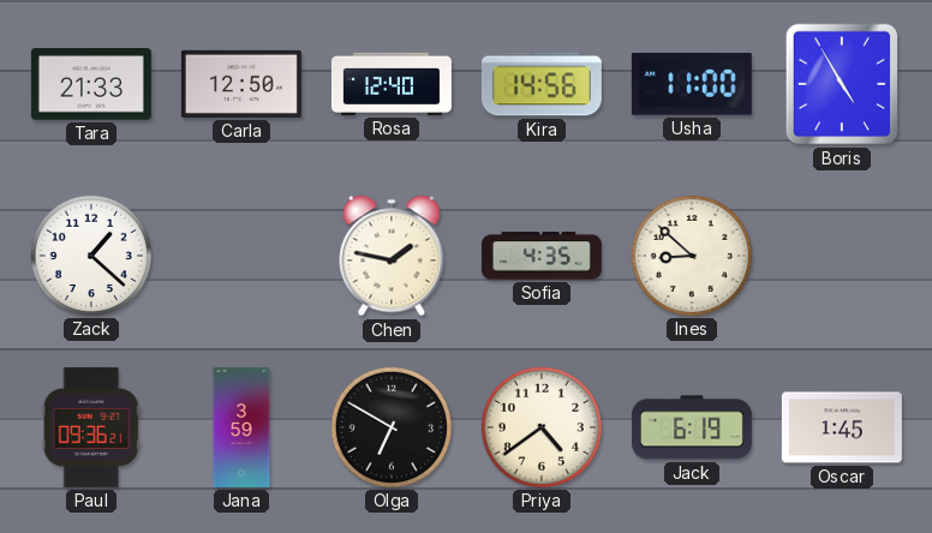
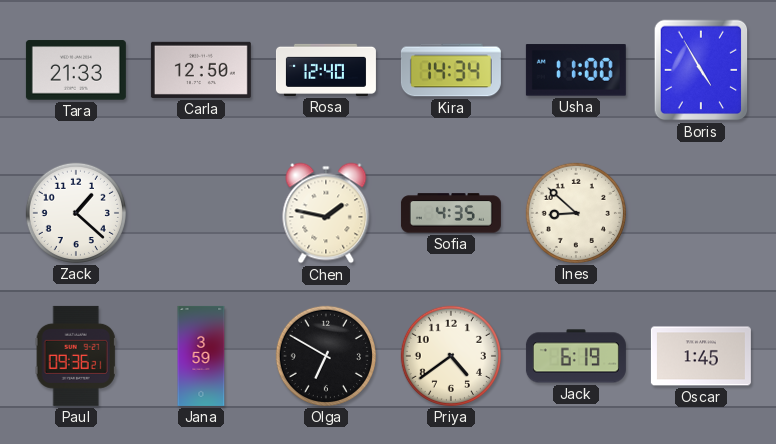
Kira: 14:56 -> 14:34
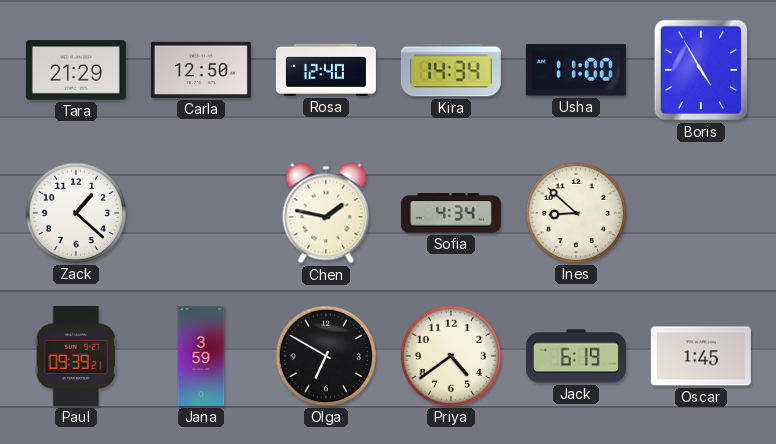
Tara: 21:33 -> 21:29
Sofia: 4:35 -> 4:34
Paul: 09:36 -> 09:39
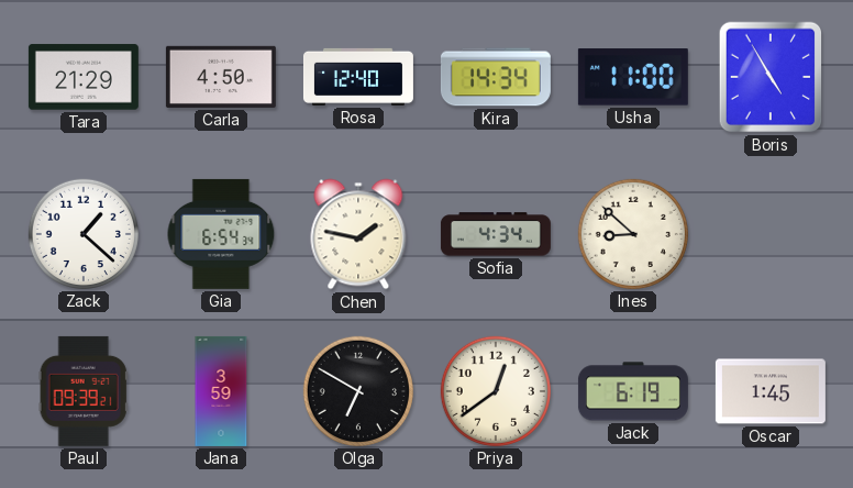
Carla: 12:50 -> 4:50
Gia: none -> 6:54
Priya: 4:39 -> 12:39
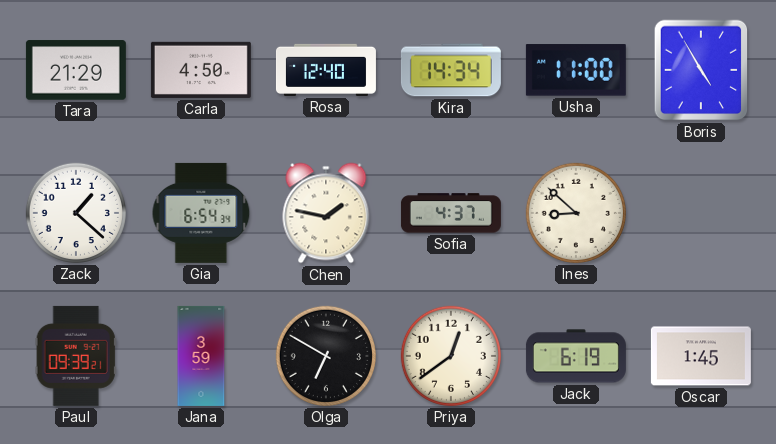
Sofia: 4:34 -> 4:37
